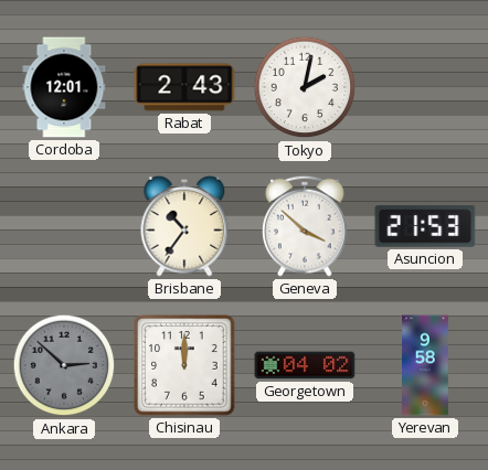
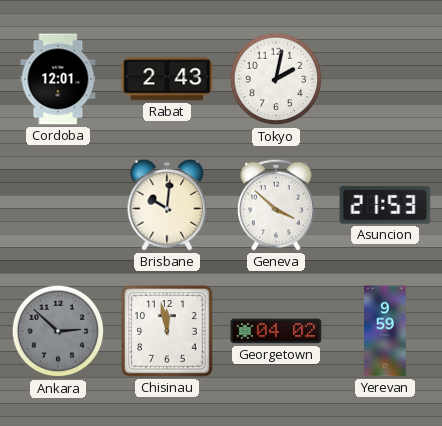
Brisbane: 10:36 -> 10:01
Chisinau: 12:00 -> 11:58
Yerevan: 9:58 -> 9:59
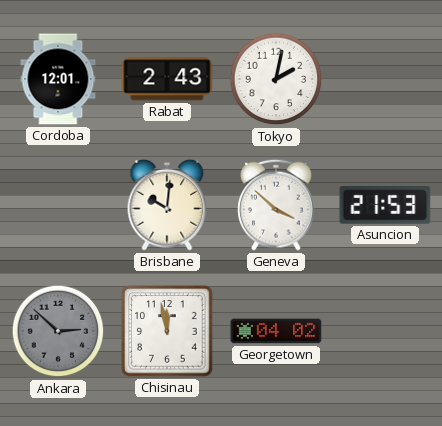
Yerevan: 9:59 -> none
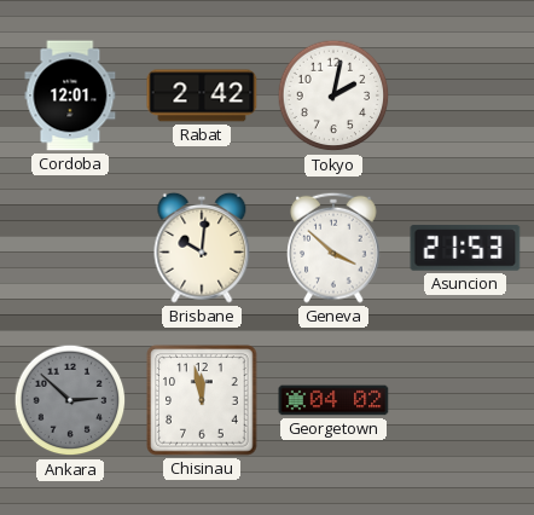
Rabat: 2:43 -> 2:42
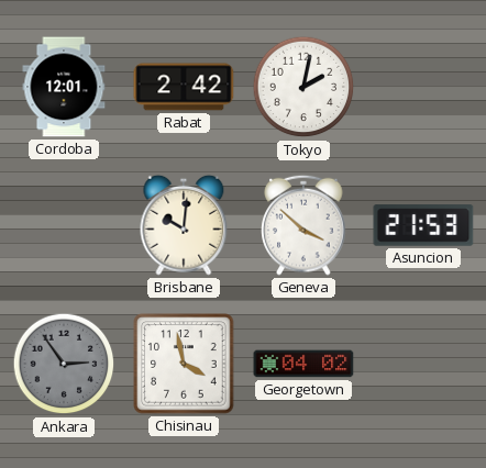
Ankara: 2:52 -> 2:54
Chisinau: 11:58 -> 3:58
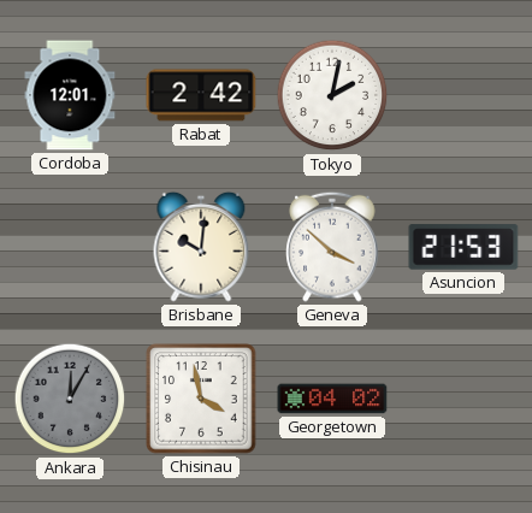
Ankara: 2:54 -> 12:05
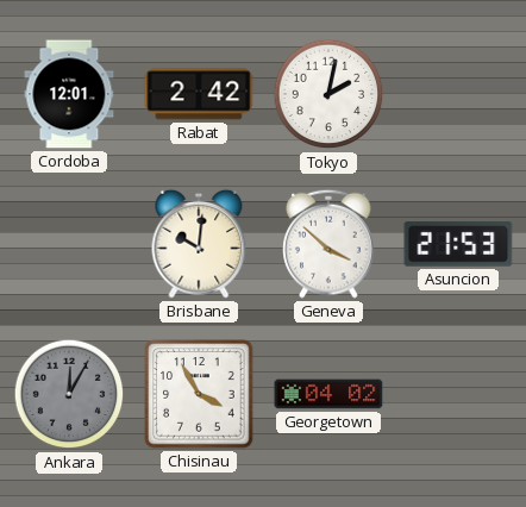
Chisinau: 3:58 -> 3:55
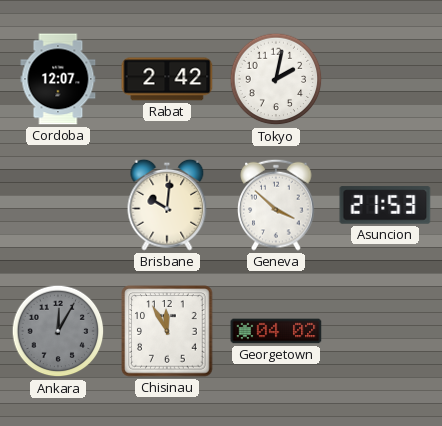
Cordoba: 12:01 -> 12:07
Chisinau: 3:55 -> 11:55
